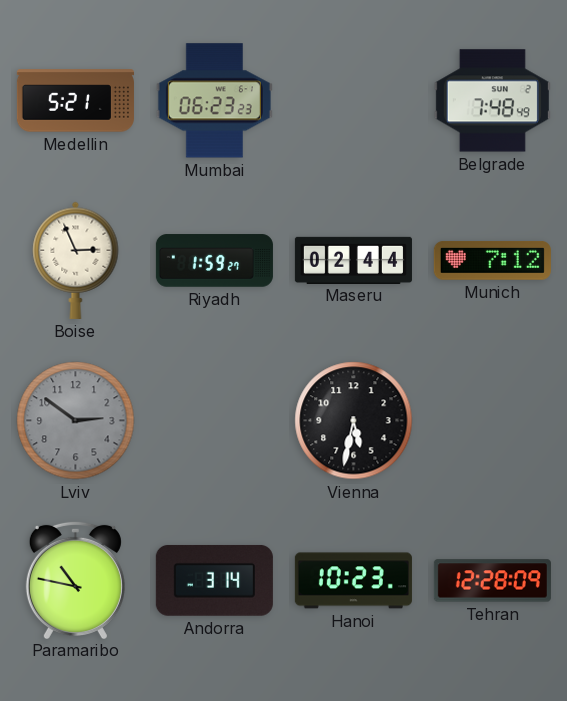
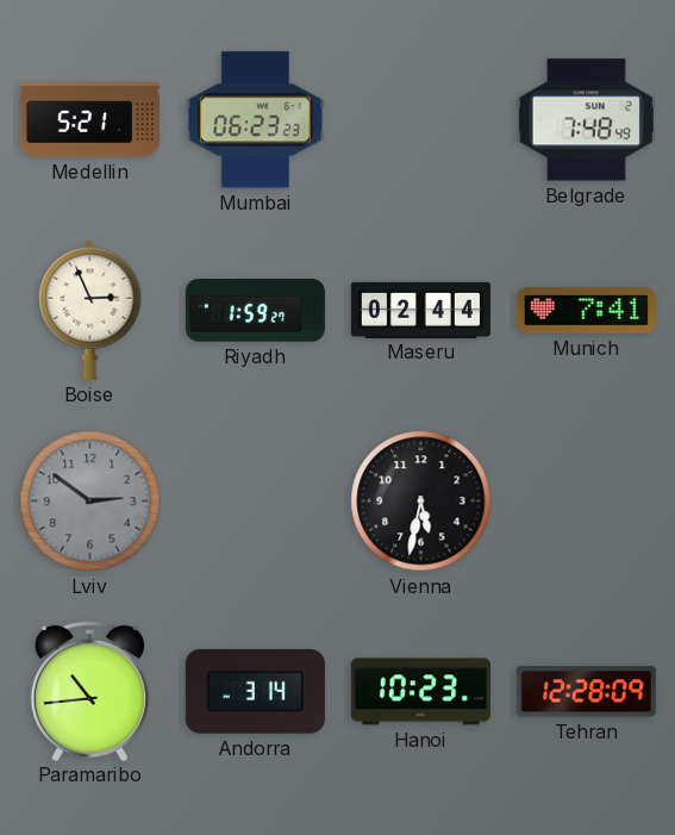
Munich: 7:12 -> 7:41
Paramaribo: 10:47 -> 10:44
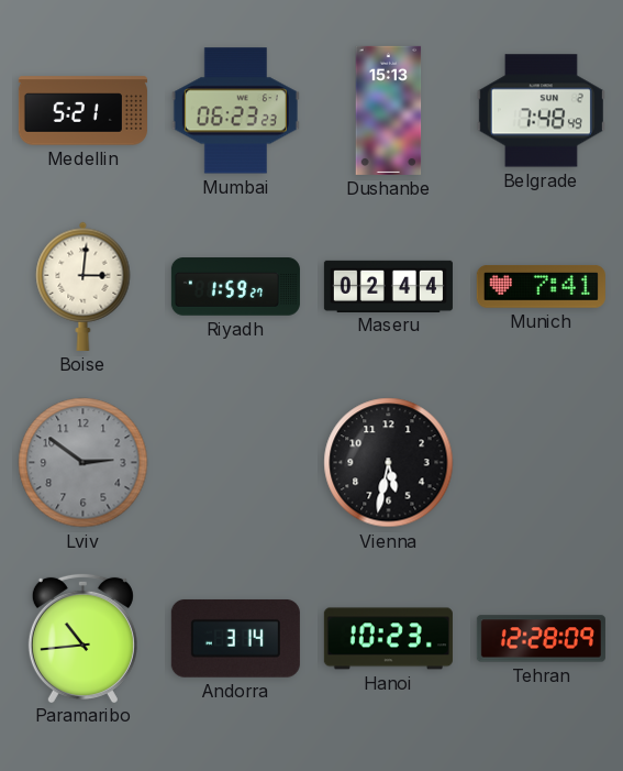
Dushanbe: none -> 15:13
Boise: 2:56 -> 3:01
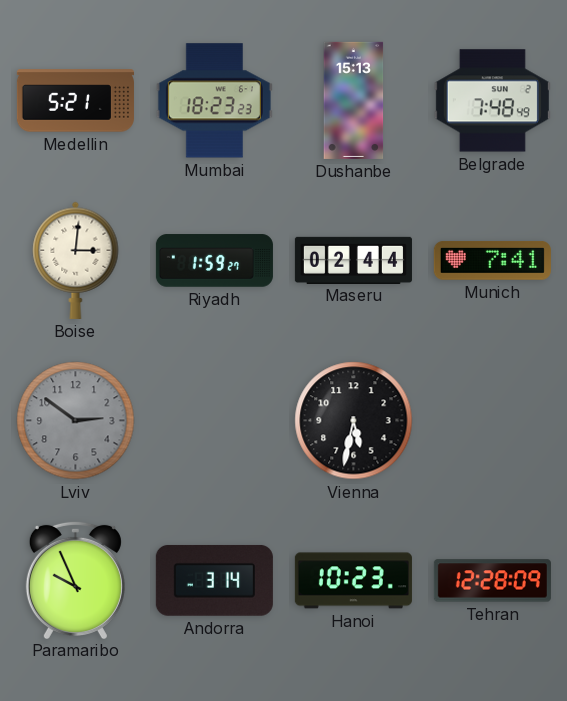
Mumbai: 06:23 -> 18:23
Paramaribo: 10:44 -> 9:56
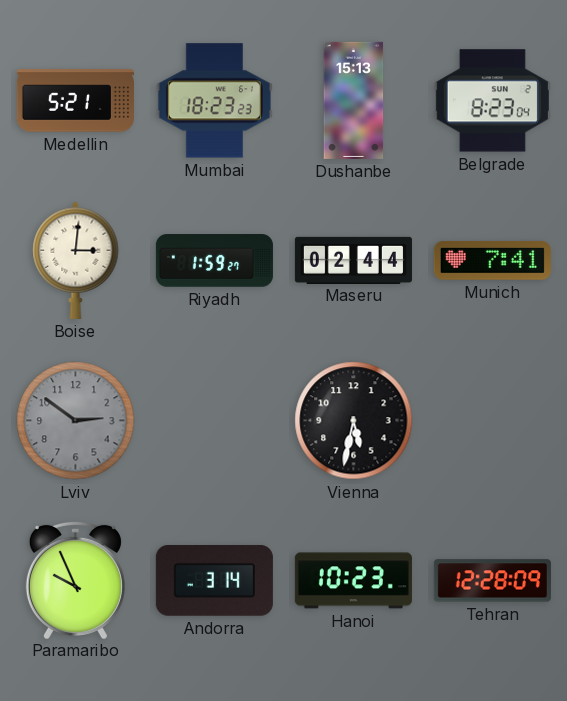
Belgrade: 7:48 -> 8:23
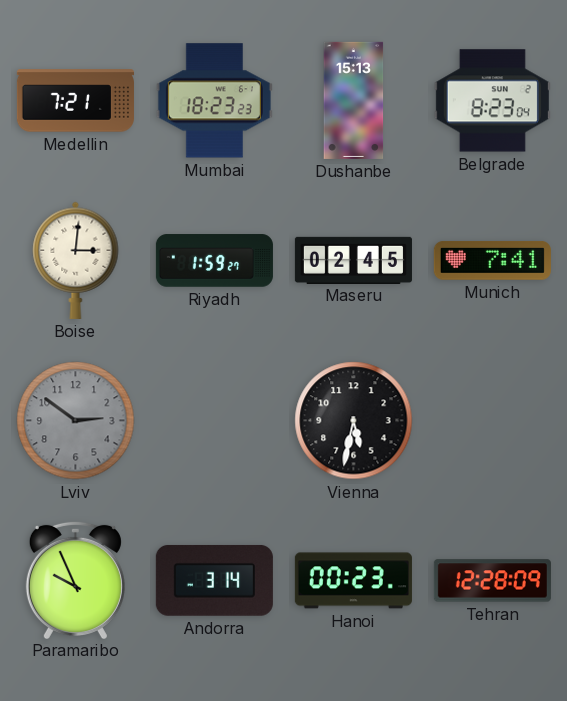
Medellin: 5:21 -> 7:21
Maseru: 02:44 -> 02:45
Hanoi: 10:23 -> 00:23
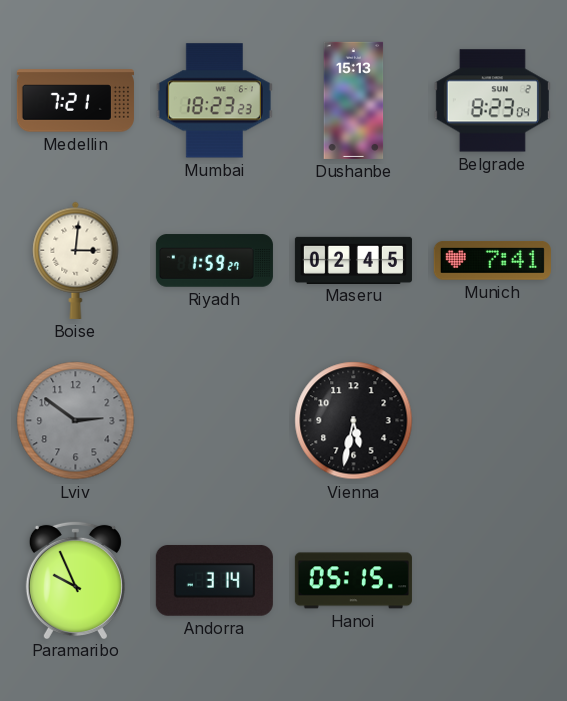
Hanoi: 00:23 -> 05:15
Tehran: 12:28 -> none
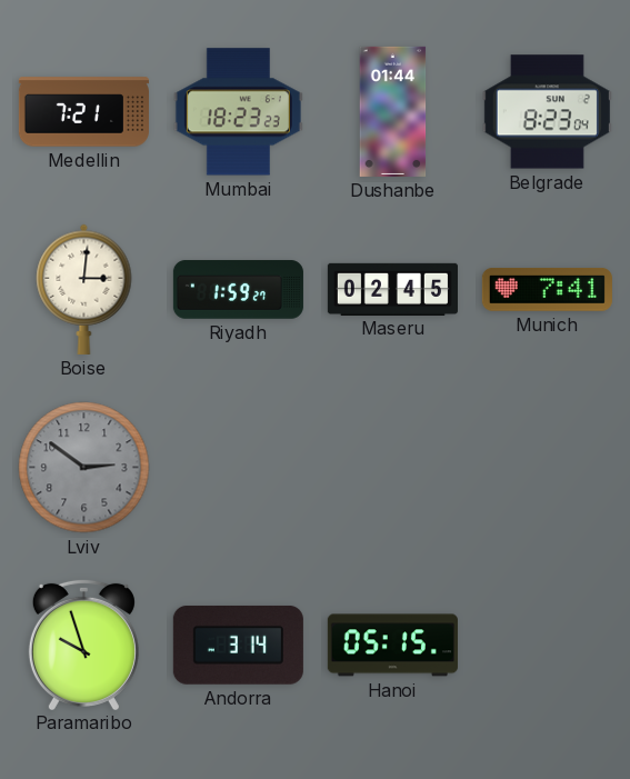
Dushanbe: 15:13 -> 01:44
Vienna: 5:32 -> none
Paramaribo: 9:56 -> 9:57
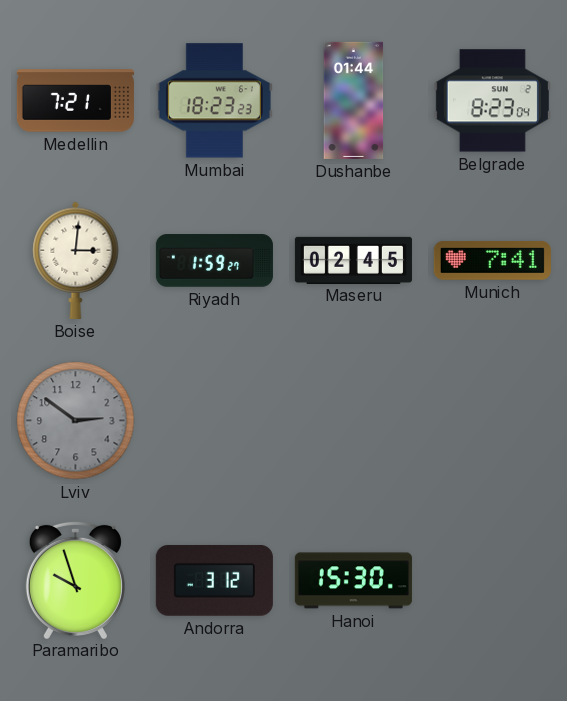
Andorra: 3:14 -> 3:12
Hanoi: 05:15 -> 15:30
